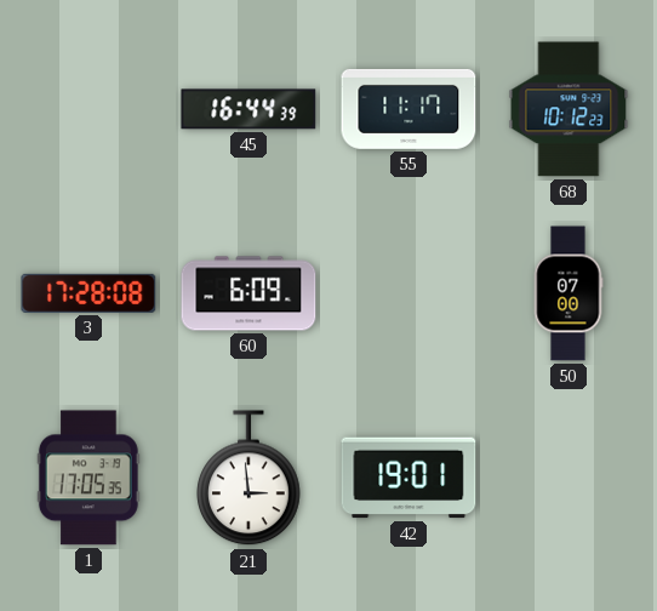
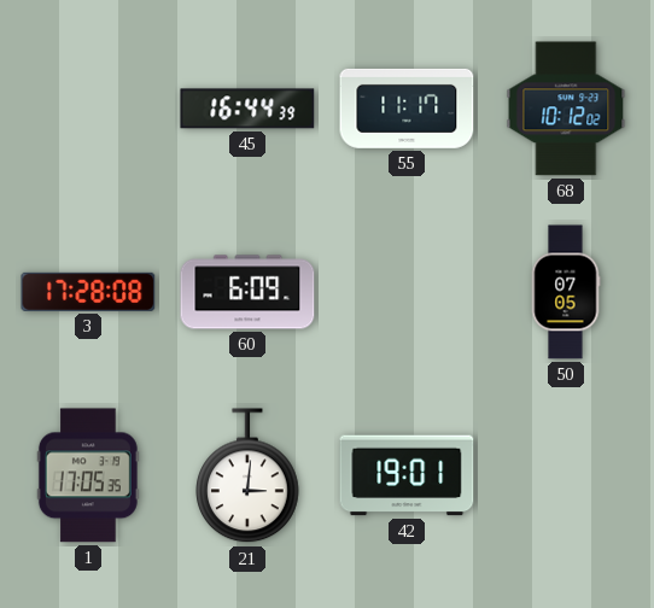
68: 10:12:23 -> 10:12:02
50: 07:00 -> 07:05
21: 2:59 -> 3:01
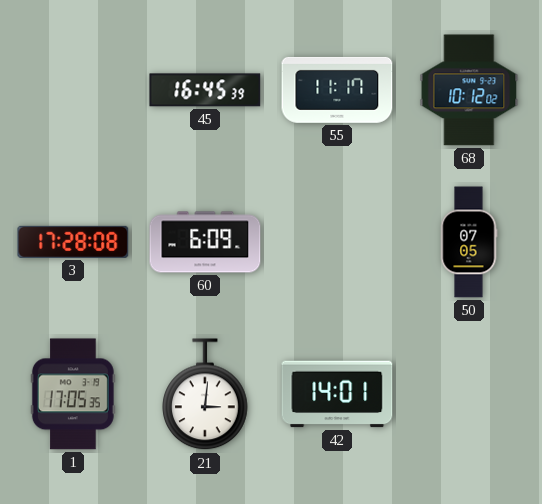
45: 16:44 -> 16:45
42: 19:01 -> 14:01
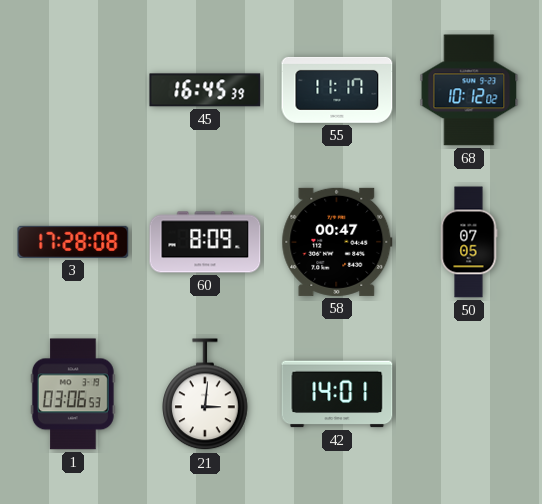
60: 6:09 -> 8:09
58: none -> 00:47
1: 17:05 -> 03:06
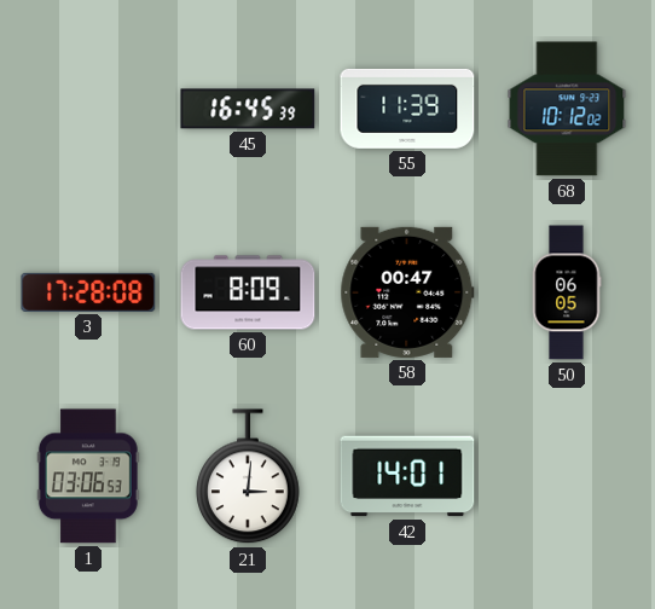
55: 11:17 -> 11:39
50: 07:05 -> 06:05
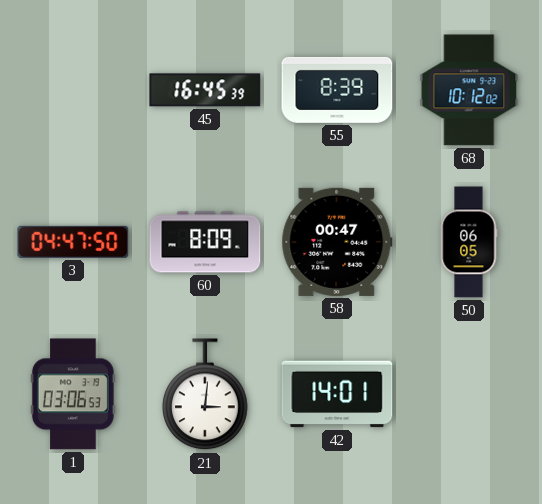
55: 11:39 -> 8:39
3: 17:28 -> 04:47
